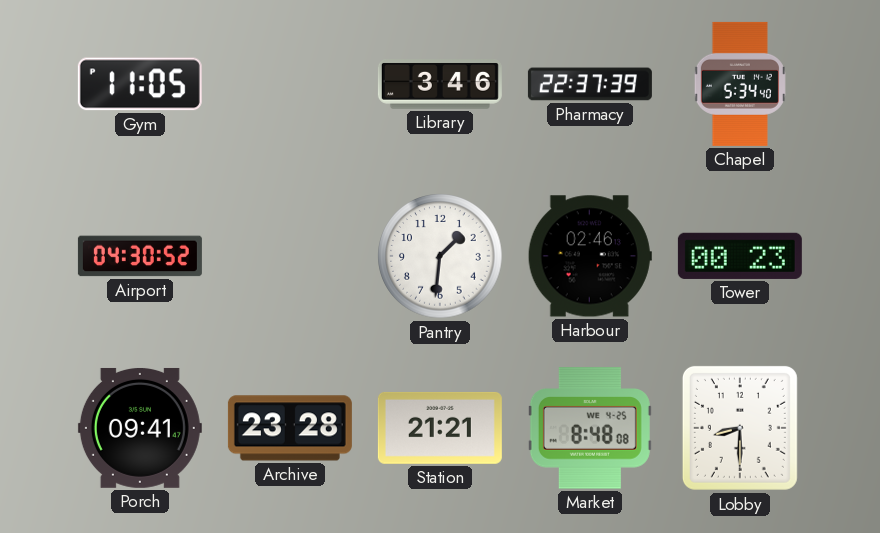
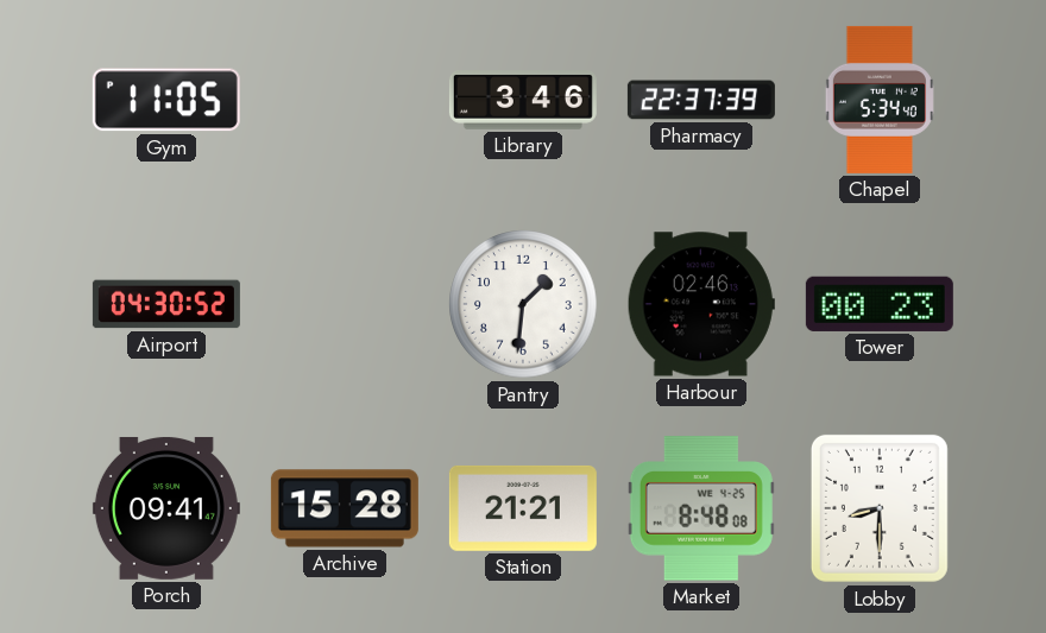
Archive: 23:28 -> 15:28
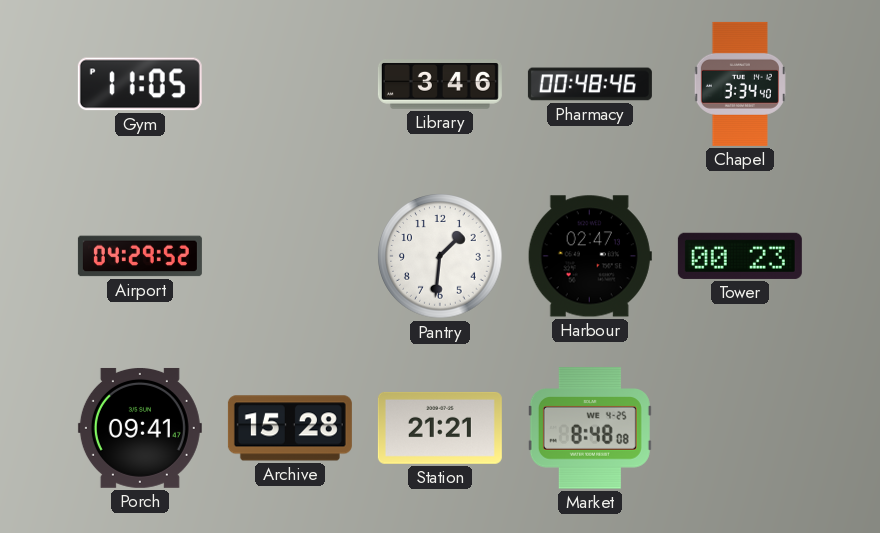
Pharmacy: 22:37 -> 00:48
Chapel: 5:34 -> 3:34
Airport: 04:30 -> 04:29
Harbour: 02:46 -> 02:47
Lobby: 8:30 -> none
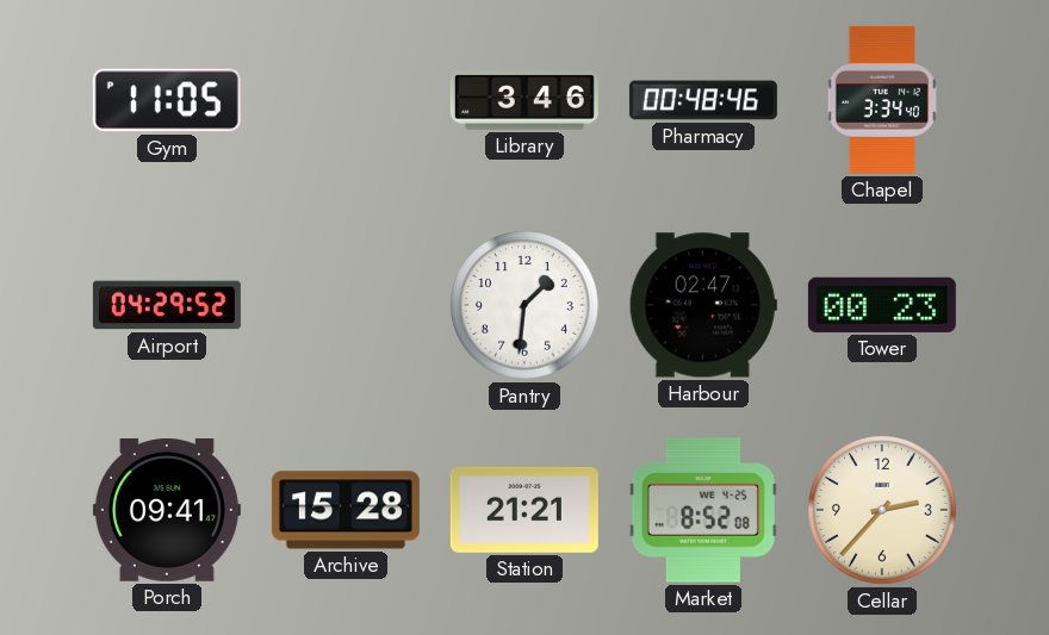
Market: 8:48 -> 8:52
Cellar: none -> 2:37
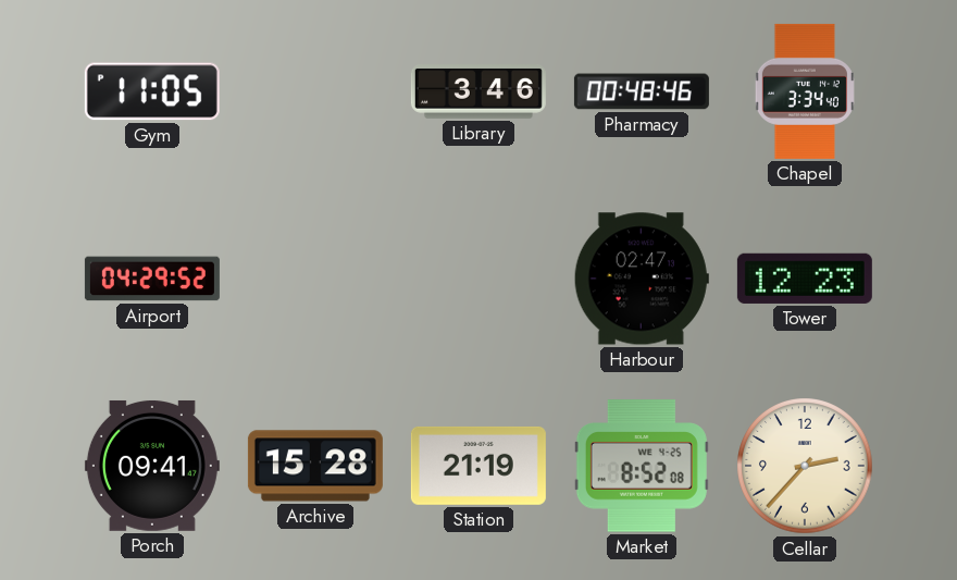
Pantry: 1:31 -> none
Tower: 00:23 -> 12:23
Station: 21:21 -> 21:19
